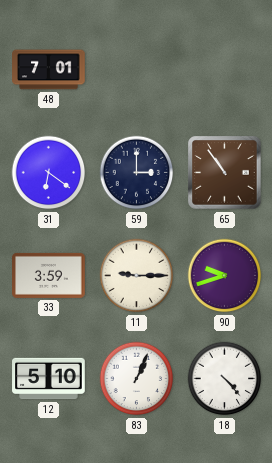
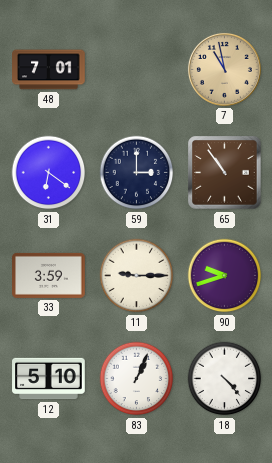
7: none -> 10:58
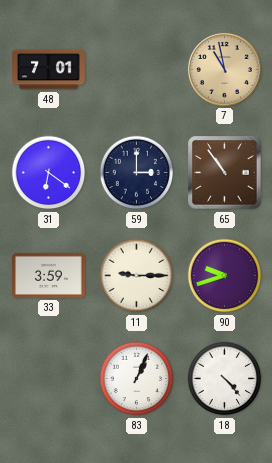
12: 5:10 -> none
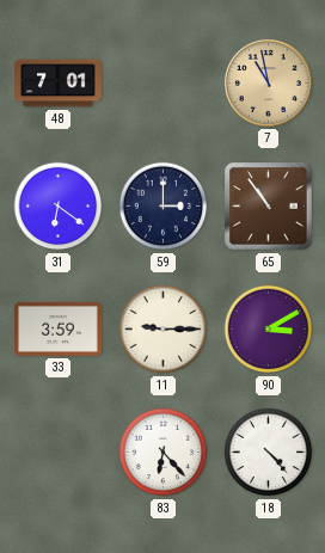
90: 9:42 -> 3:10
83: 1:04 -> 6:23
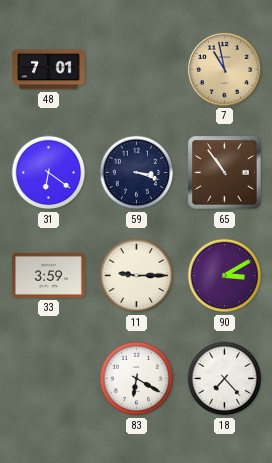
59: 3:00 -> 3:18
83: 6:23 -> 6:20
18: 4:23 -> 7:23
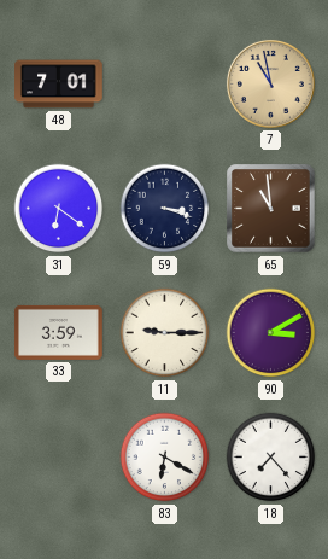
65: 10:54 -> 10:59
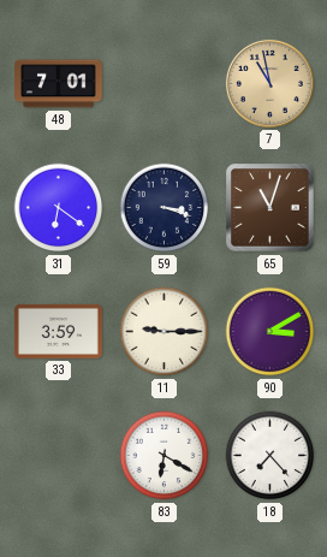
65: 10:59 -> 11:03
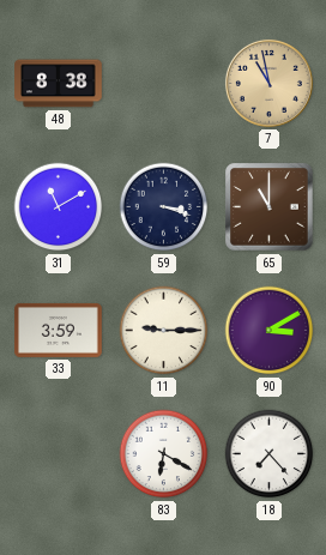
48: 7:01 -> 8:38
31: 6:21 -> 11:10
65: 11:03 -> 11:00
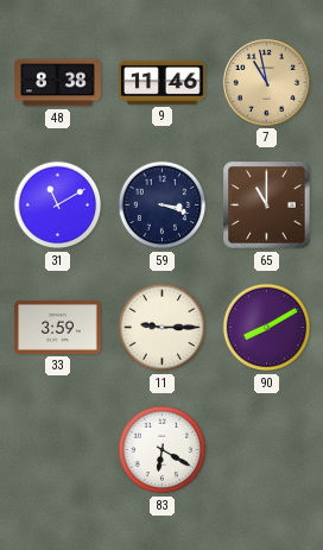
9: none -> 11:46
90: 3:10 -> 8:10
18: 7:23 -> none
